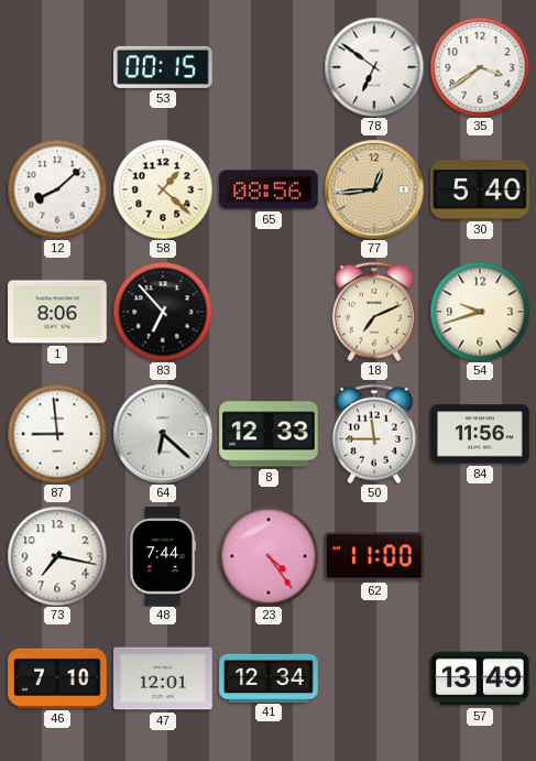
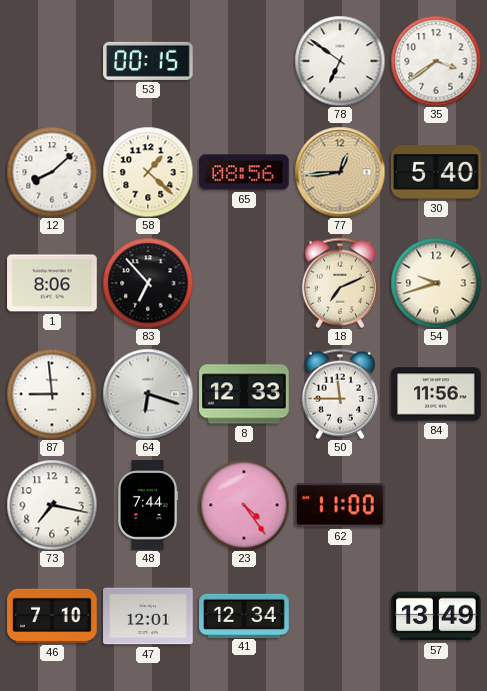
64: 6:22 -> 6:18
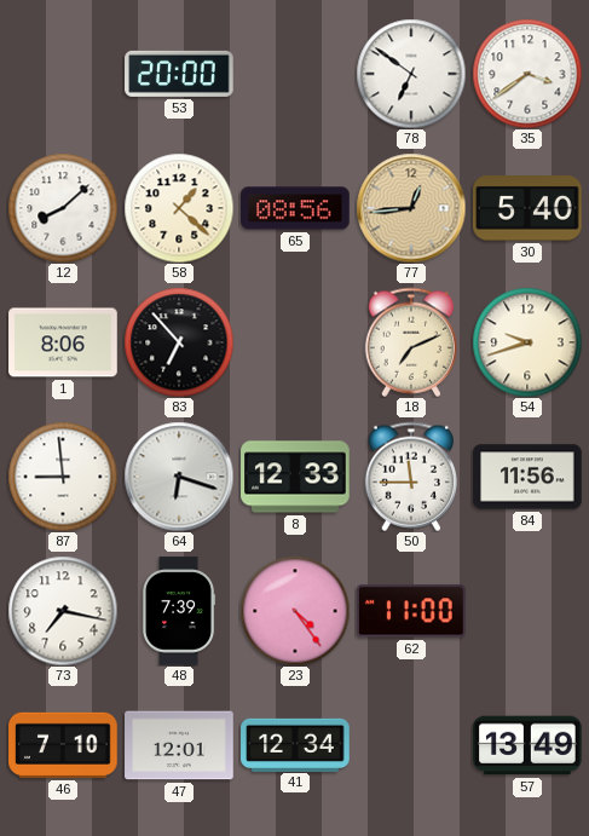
53: 00:15 -> 20:00
48: 7:44 -> 7:39
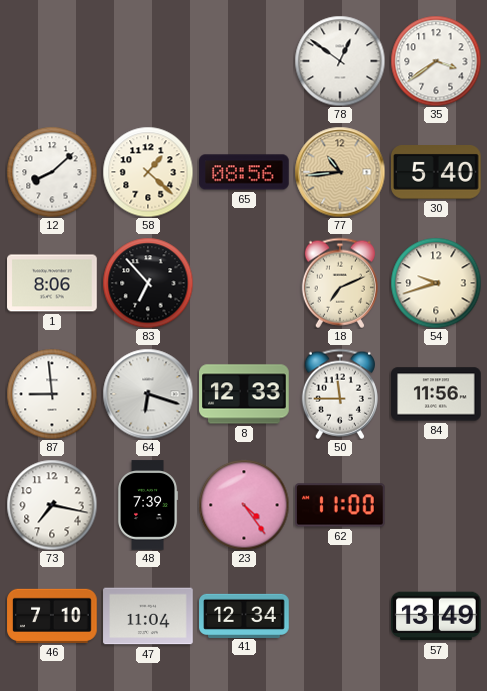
53: 20:00 -> none
78: 6:51 -> 12:51
77: 12:44 -> 10:44
47: 12:01 -> 11:04
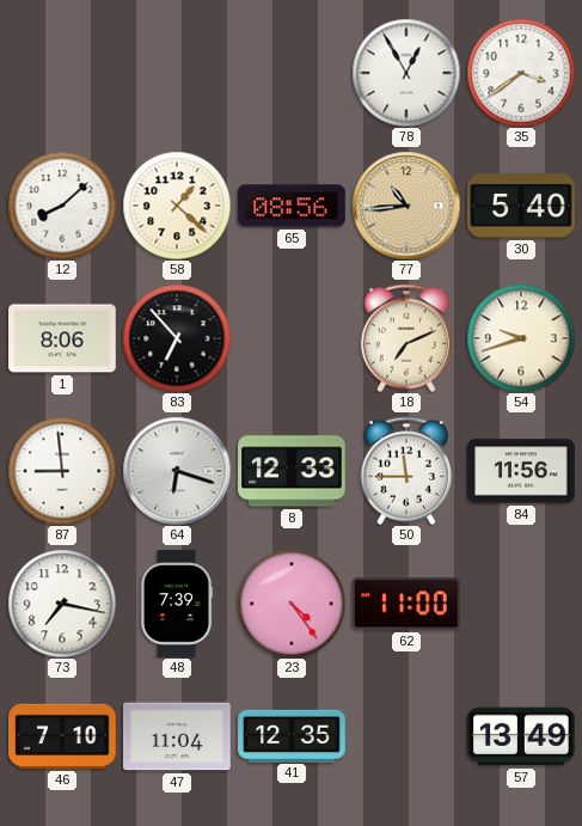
78: 12:51 -> 12:55
41: 12:34 -> 12:35
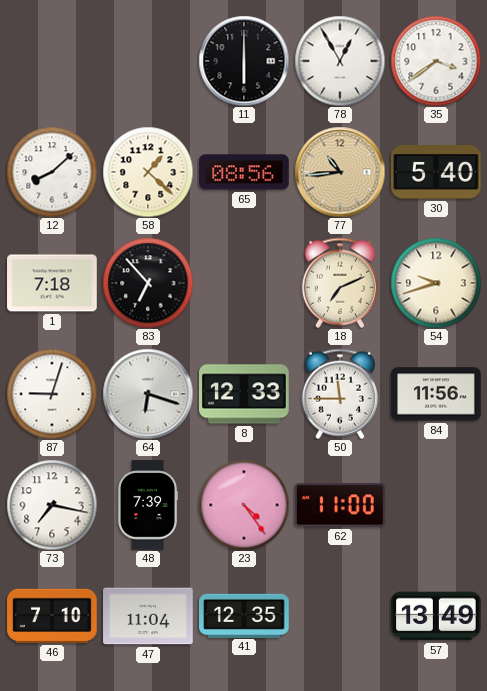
11: none -> 6:00
1: 8:06 -> 7:18
87: 8:59 -> 9:03
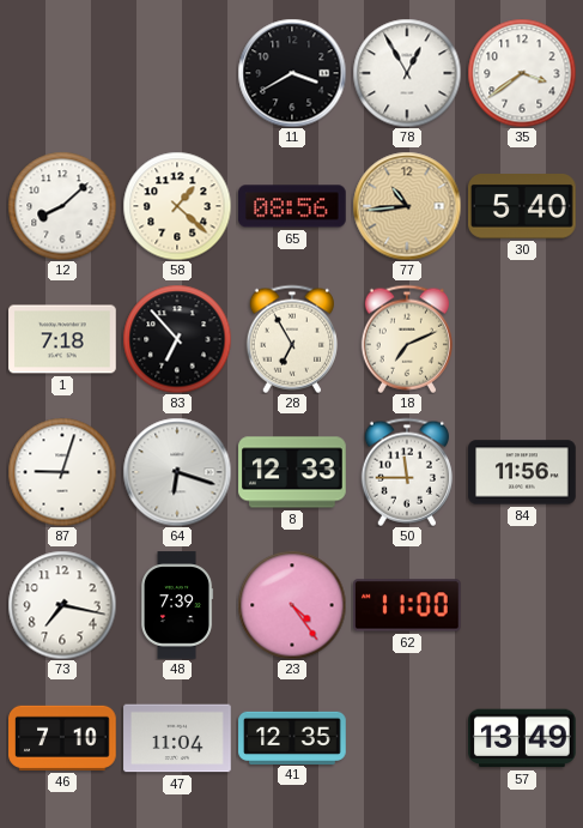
11: 6:00 -> 3:40
28: none -> 6:55
54: 9:42 -> none
